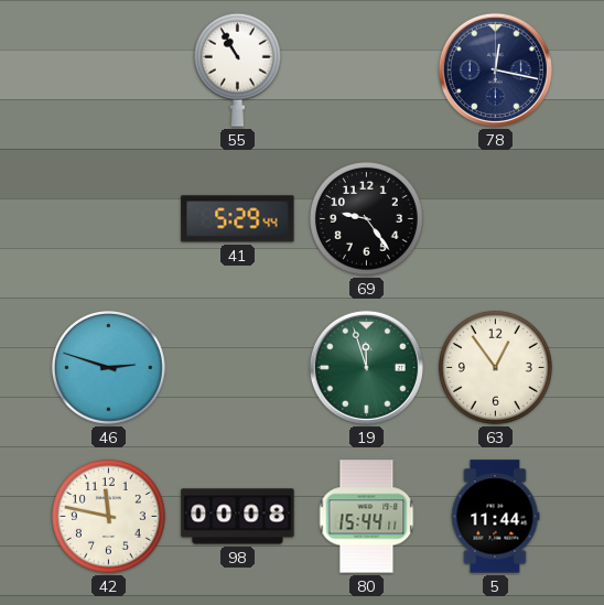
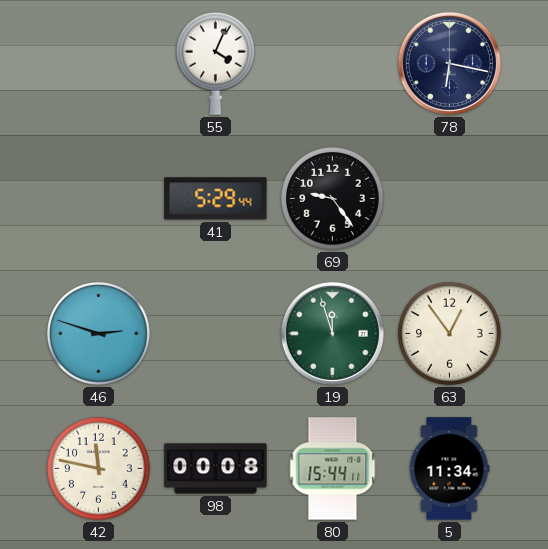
55: 10:55 -> 4:04
78: 12:17 -> 6:17
5: 11:44 -> 11:34
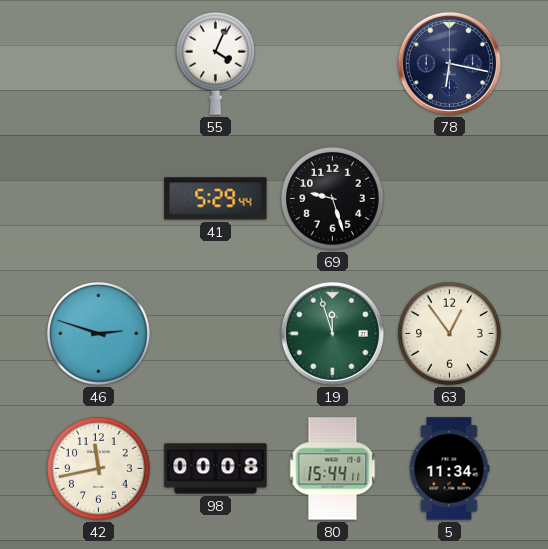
69: 9:24 -> 9:27
42: 11:47 -> 11:43
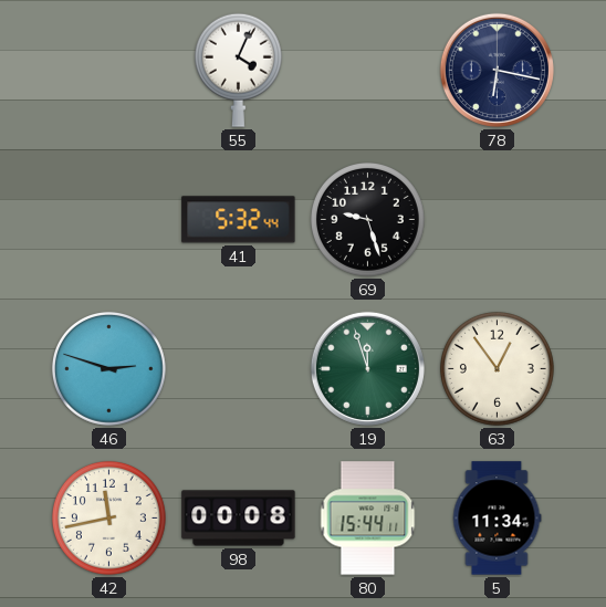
41: 5:29 -> 5:32
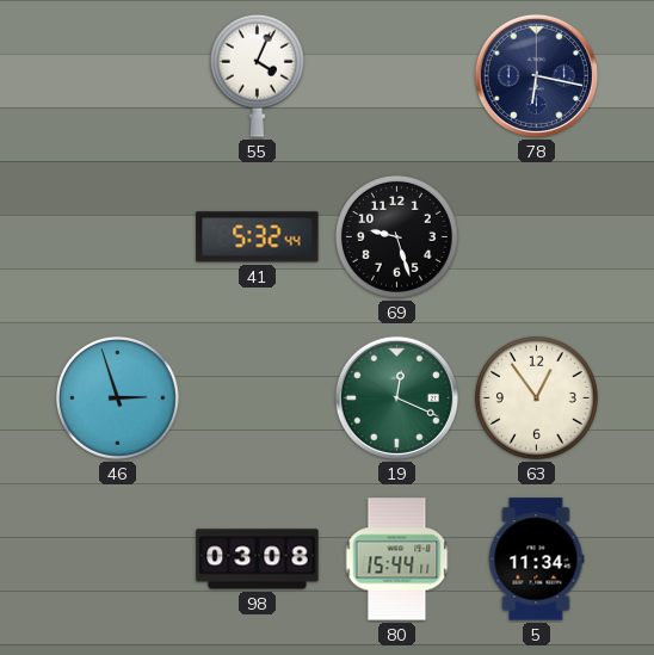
46: 2:48 -> 2:57
19: 11:57 -> 12:19
42: 11:43 -> none
98: 00:08 -> 03:08
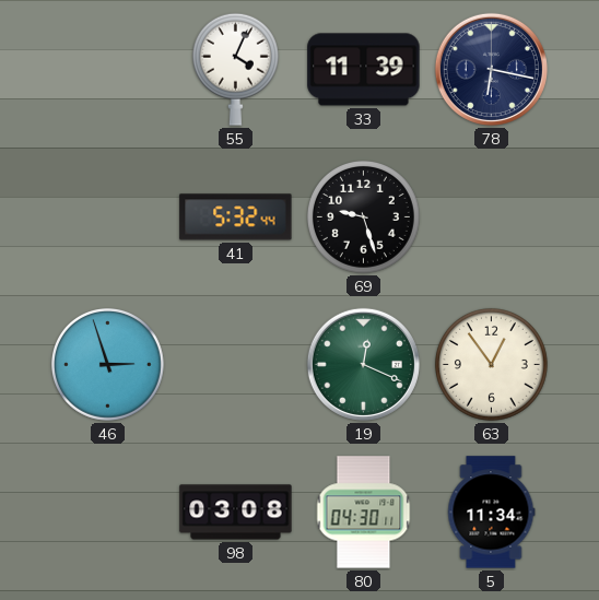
33: none -> 11:39
80: 15:44 -> 04:30
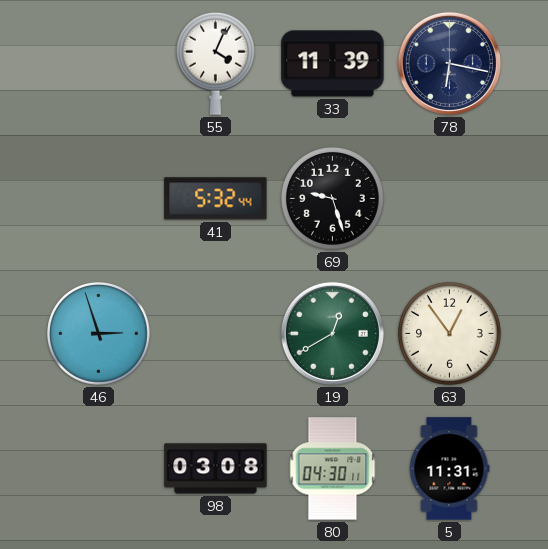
19: 12:19 -> 12:40
5: 11:34 -> 11:31
